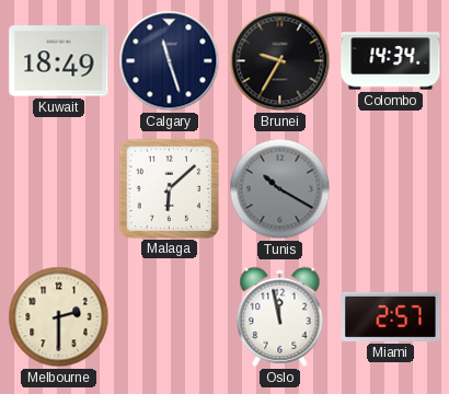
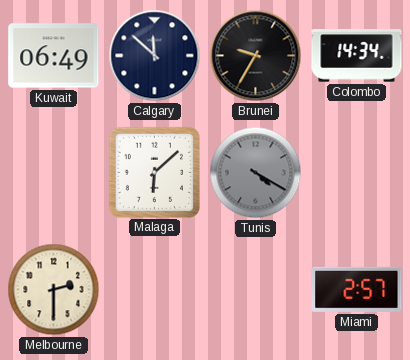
Kuwait: 18:49 -> 06:49
Calgary: 11:27 -> 11:52
Tunis: 10:20 -> 4:20
Oslo: 11:58 -> none
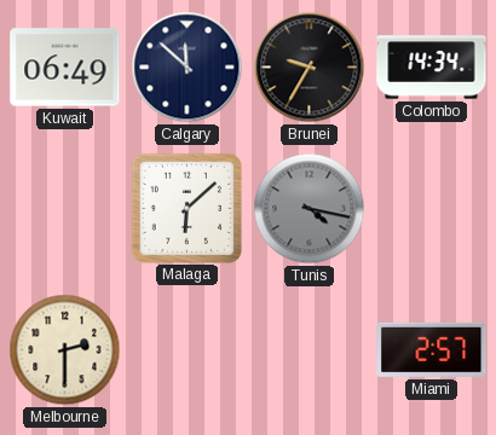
Tunis: 4:20 -> 4:17
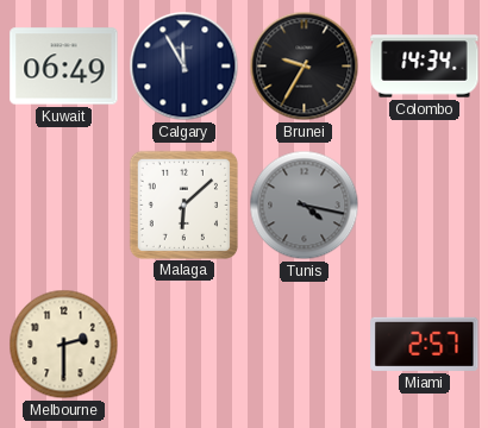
Calgary: 11:52 -> 11:55
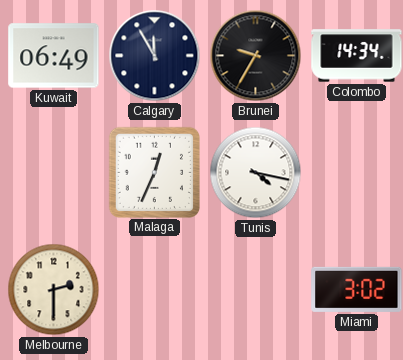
Malaga: 6:08 -> 12:34
Tunis dial: grey -> white
Miami: 2:57 -> 3:02
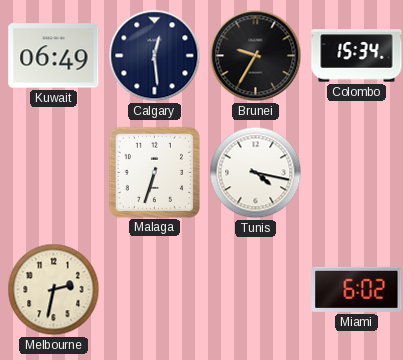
Calgary: 11:55 -> 12:29
Colombo: 14:34 -> 15:34
Malaga: 12:34 -> 6:33
Melbourne: 2:30 -> 2:32
Miami: 3:02 -> 6:02
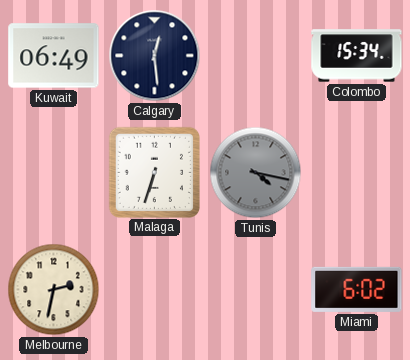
Brunei: 9:35 -> none
Tunis dial: white -> grey
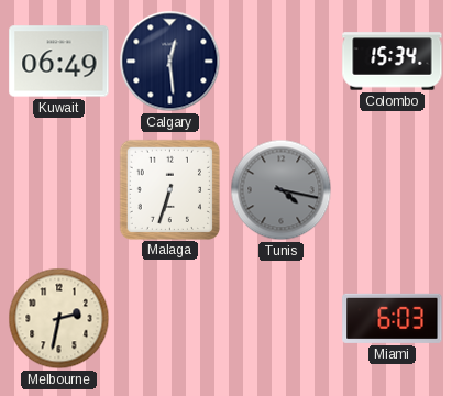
Miami: 6:02 -> 6:03
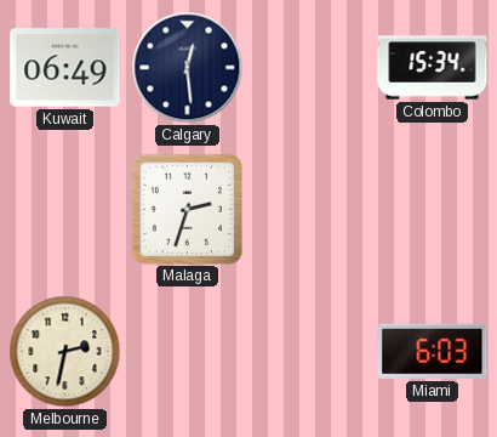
Malaga: 6:33 -> 2:33
Tunis: 4:17 -> none
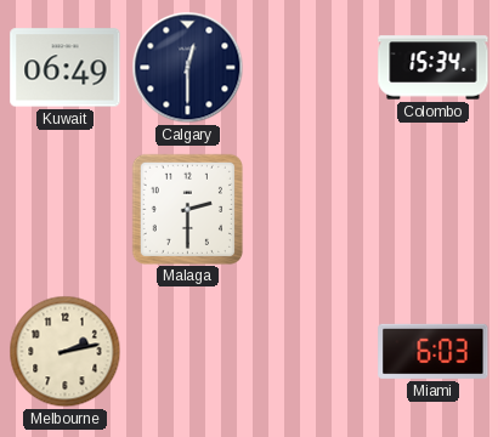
Calgary: 12:29 -> 12:30
Malaga: 2:33 -> 2:30
Melbourne: 2:32 -> 2:13
